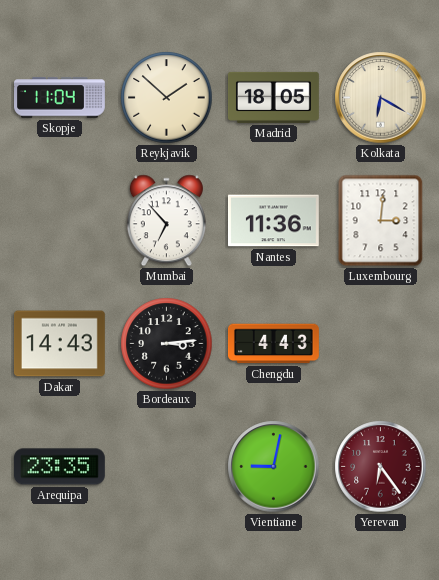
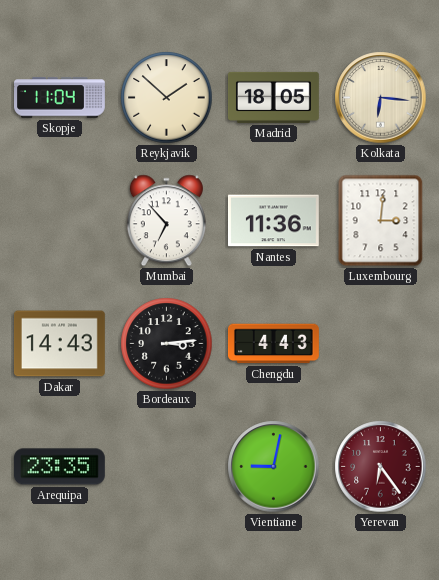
Kolkata: 6:20 -> 6:16
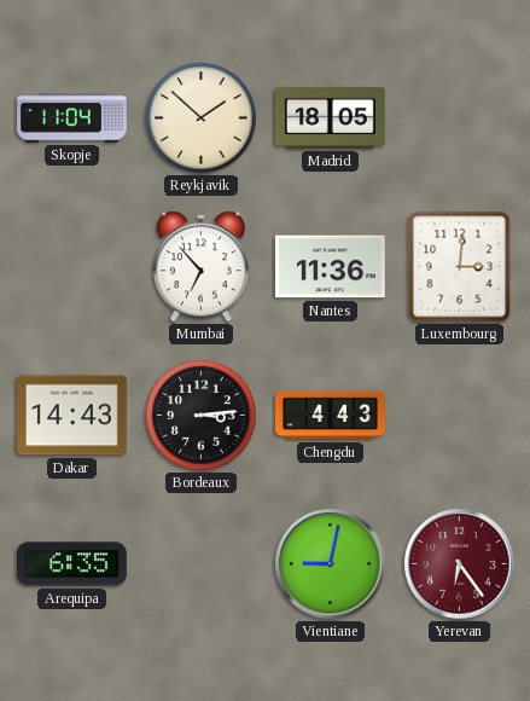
Kolkata: 6:16 -> none
Arequipa: 23:35 -> 6:35
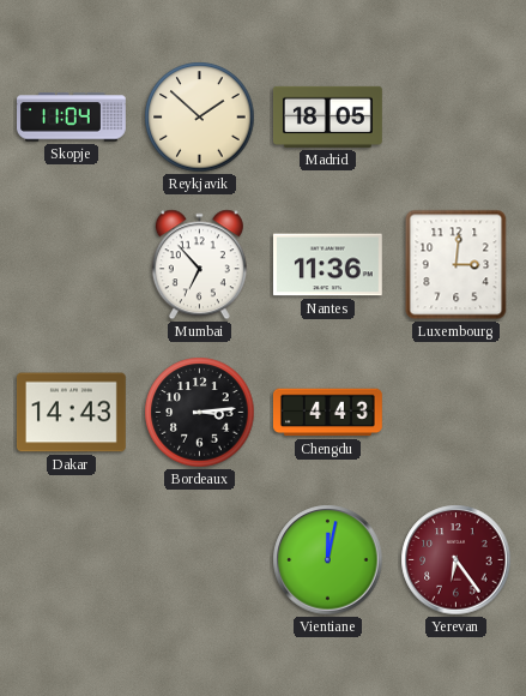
Arequipa: 6:35 -> none
Vientiane: 9:02 -> 12:02
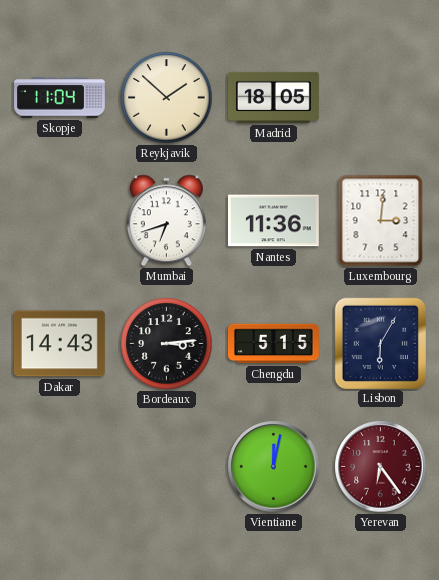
Mumbai: 6:53 -> 6:42
Chengdu: 4:43 -> 5:15
Lisbon: none -> 6:05
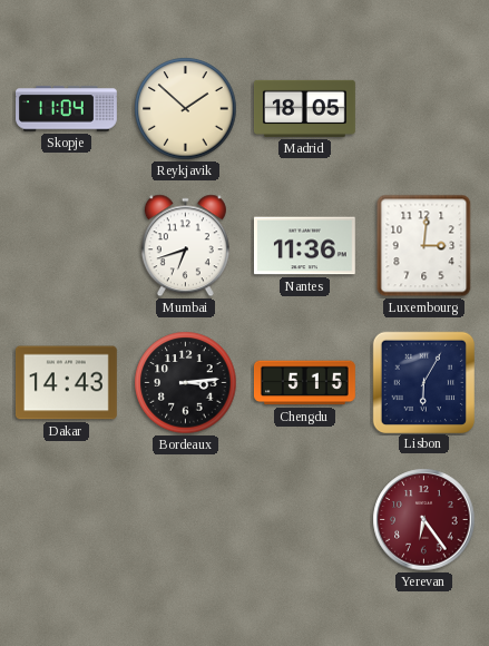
Vientiane: 12:02 -> none
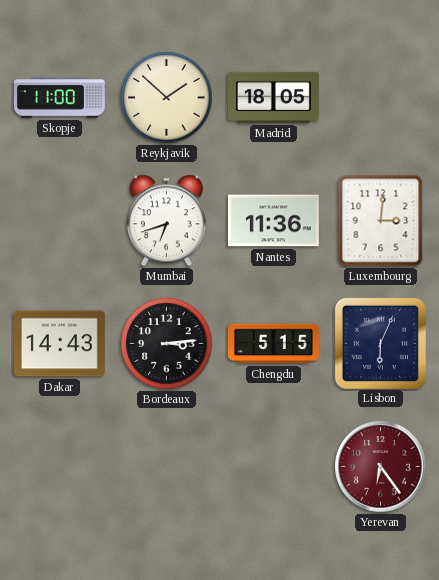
Skopje: 11:04 -> 11:00
Lisbon: 6:05 -> 6:04
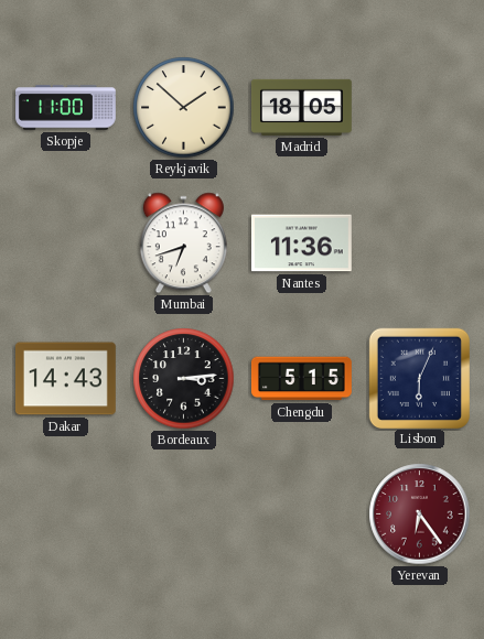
Luxembourg: 3:01 -> none
